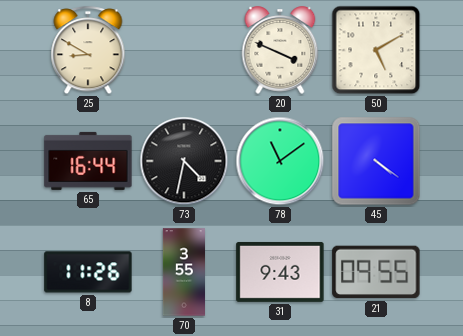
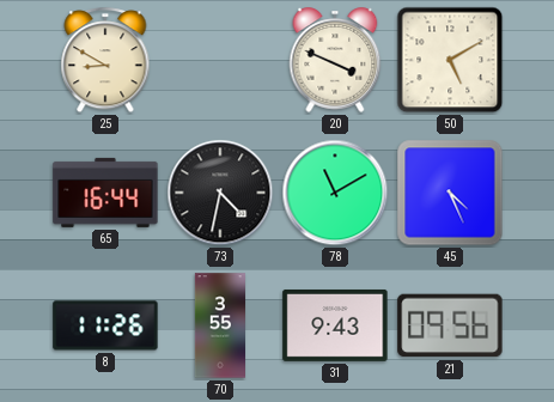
78: 11:09 -> 11:10
45: 4:21 -> 4:26
21: 09:55 -> 09:56
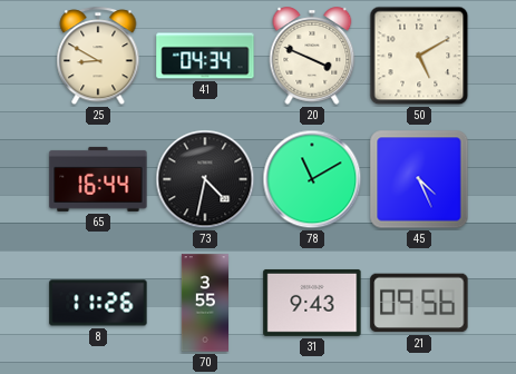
41: none -> 04:34
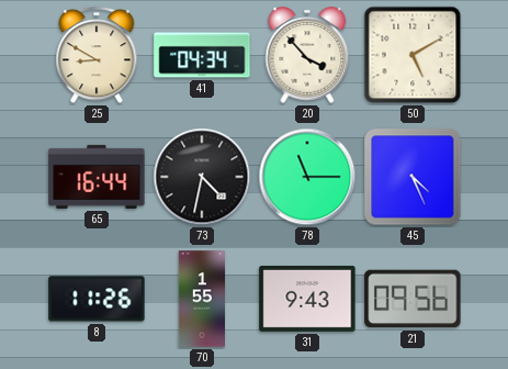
20: 3:49 -> 3:53
78: 11:10 -> 11:15
70: 3:55 -> 1:55
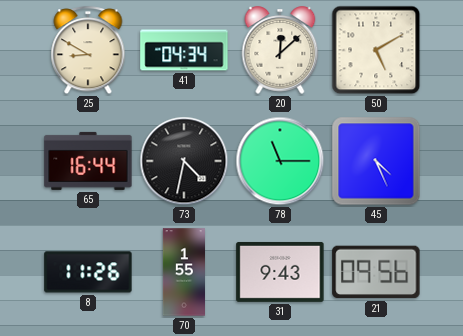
20: 3:53 -> 12:08
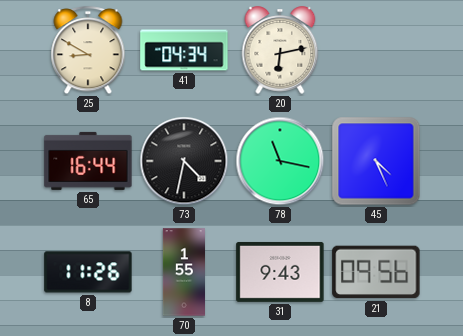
20: 12:08 -> 6:13
50: 5:10 -> none
78: 11:15 -> 11:17
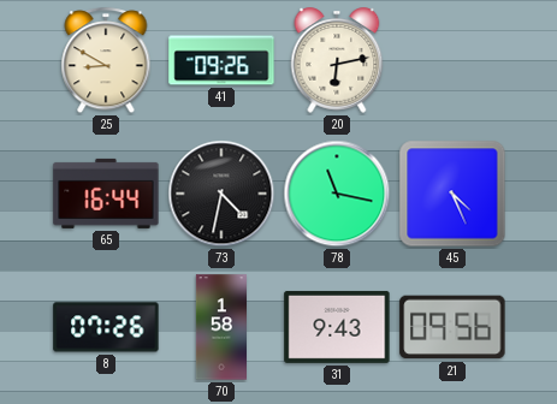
41: 04:34 -> 09:26
8: 11:26 -> 07:26
70: 1:55 -> 1:58
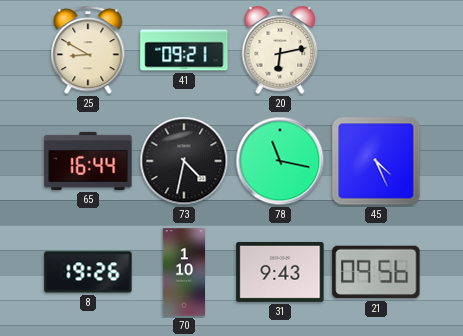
41: 09:26 -> 09:21
8: 07:26 -> 19:26
70: 1:58 -> 1:10
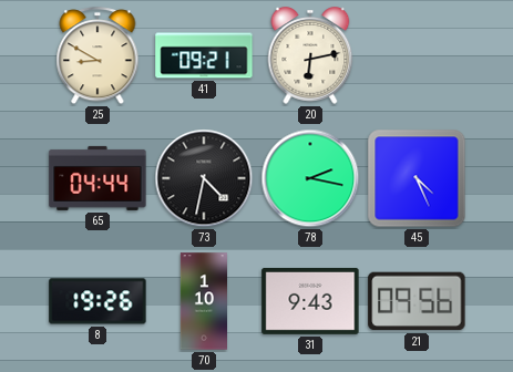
65: 16:44 -> 04:44
78: 11:17 -> 2:17
